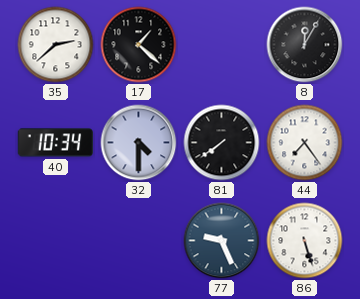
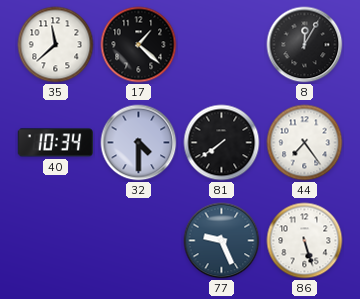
35: 2:38 -> 11:38
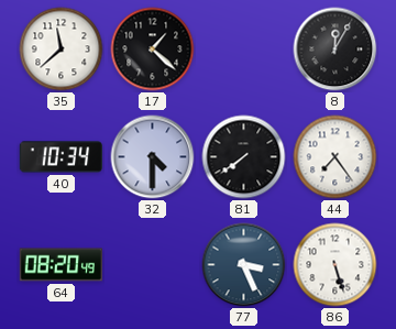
64: none -> 08:20
77: 9:26 -> 3:26
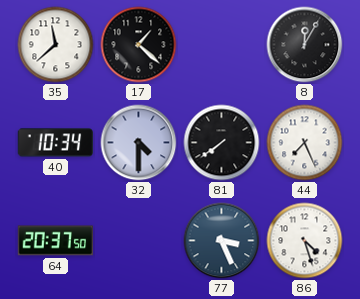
44: 7:24 -> 7:26
64: 08:20 -> 20:37
86: 5:27 -> 4:27
